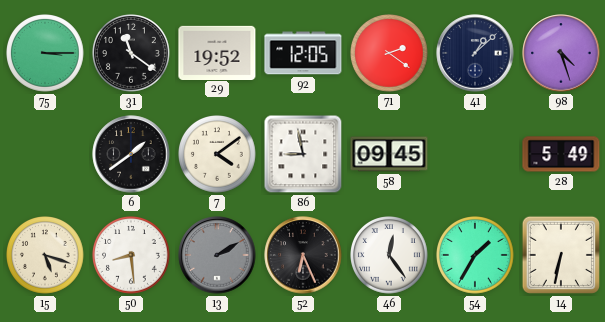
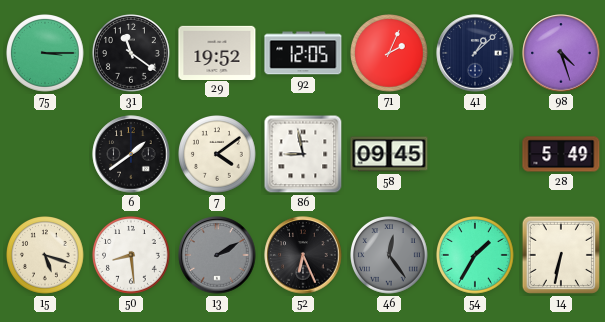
71: 2:21 -> 2:04
46 dial: white -> grey
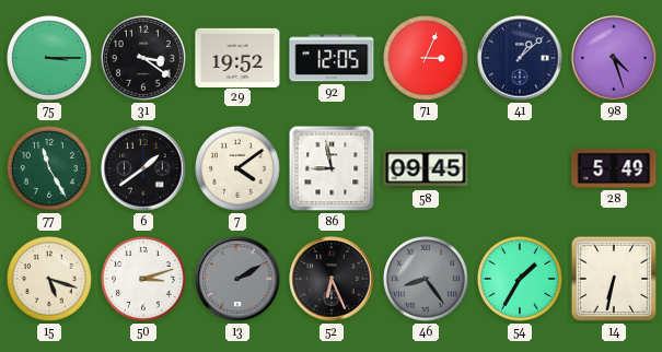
31: 11:21 -> 3:21
71: 2:04 -> 3:04
77: none -> 11:25
50: 8:29 -> 3:12
46: 12:24 -> 8:24
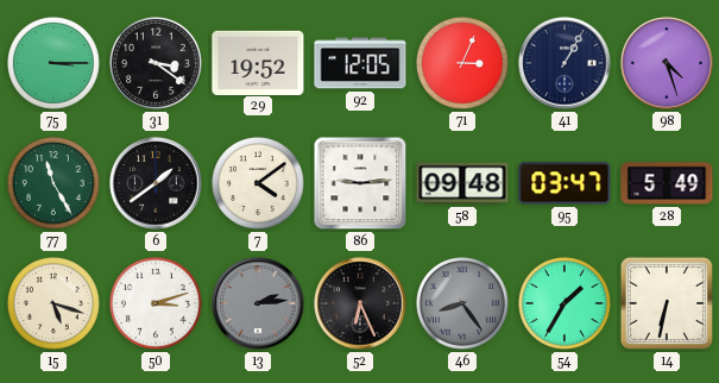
41: 1:08 -> 1:05
86: 8:58 -> 9:14
58: 09:45 -> 09:48
95: none -> 03:47
13: 2:10 -> 2:14
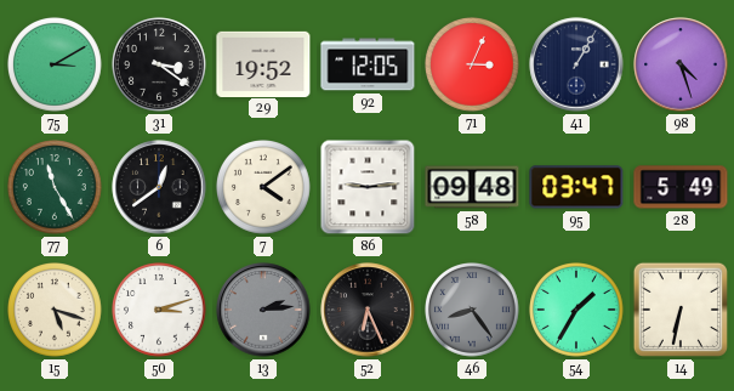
75: 3:15 -> 3:10
6: 1:39 -> 12:39
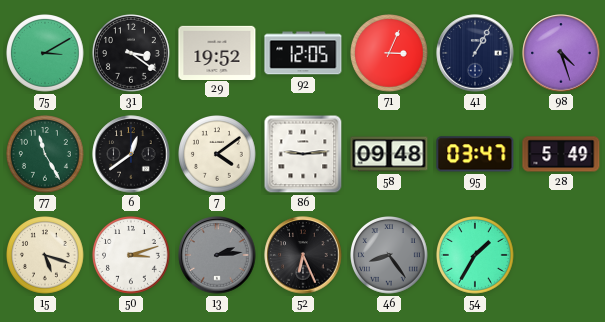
14: 6:32 -> none
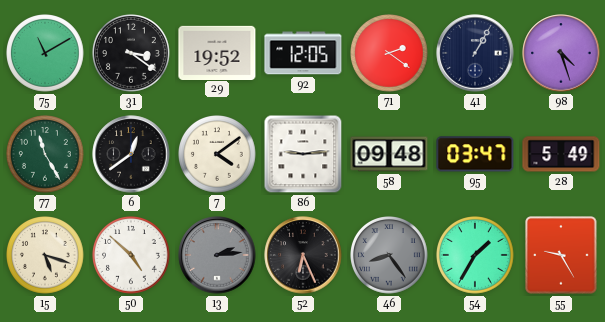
75: 3:10 -> 11:10
71: 3:04 -> 2:21
50: 3:12 -> 4:52
55: none -> 9:25
